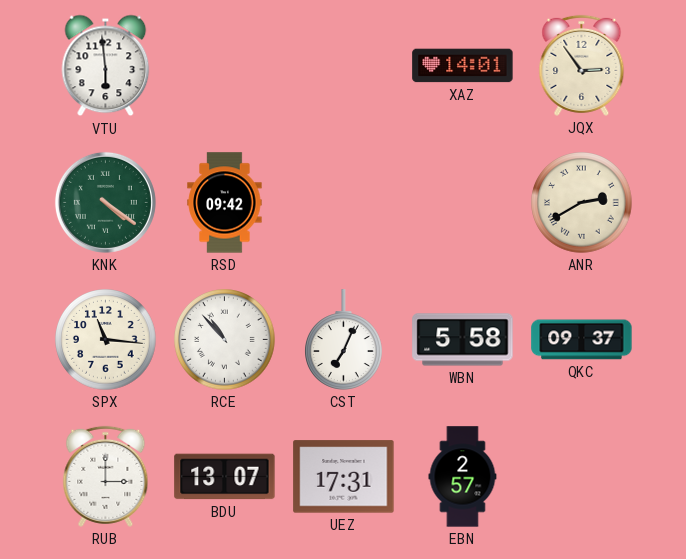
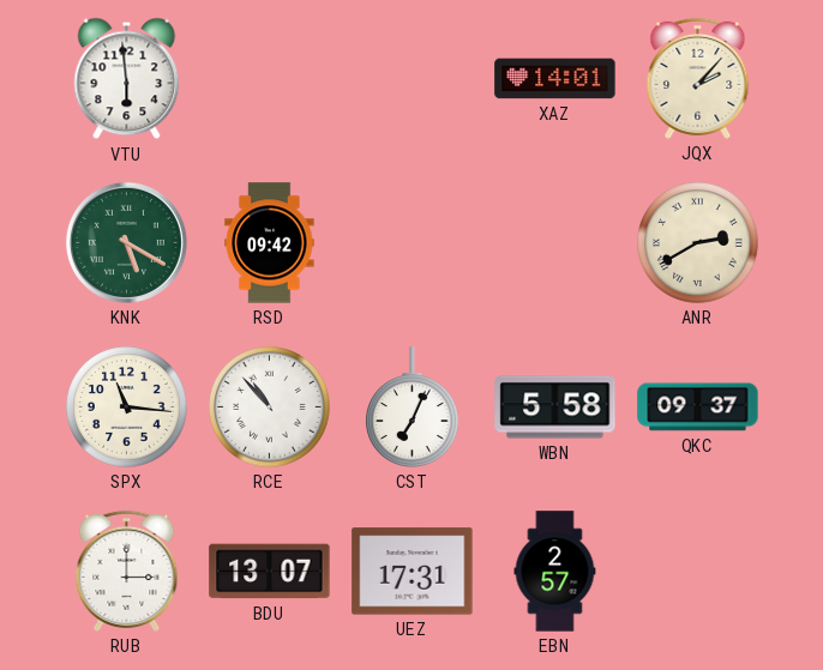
JQX: 2:54 -> 2:07
KNK: 4:21 -> 5:20
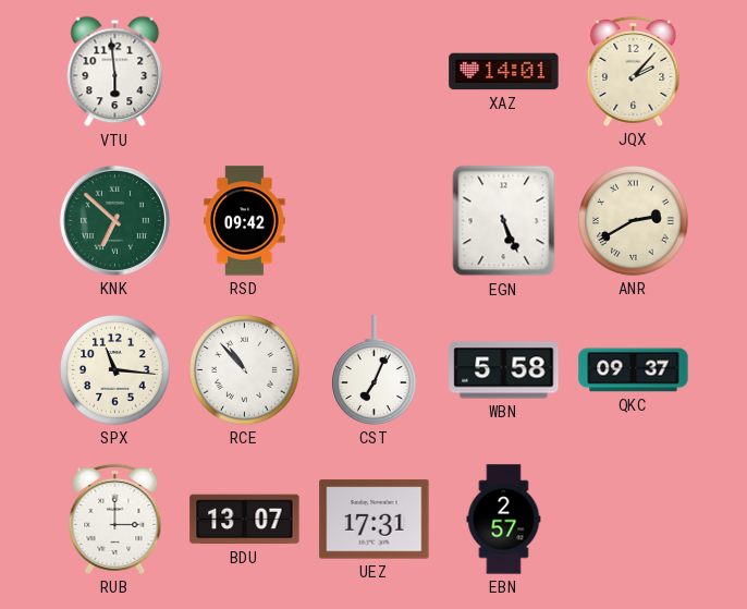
KNK: 5:20 -> 6:52
EGN: none -> 5:26
